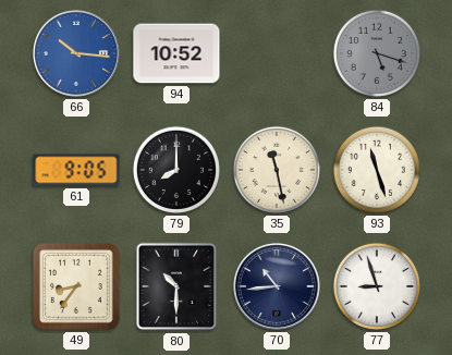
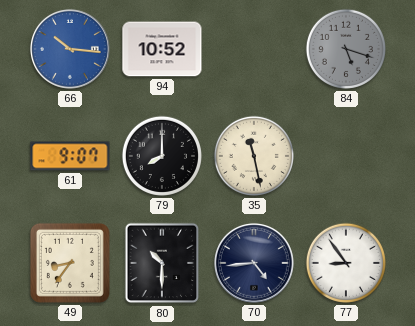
61: 9:05 -> 9:07
93: 11:27 -> none
70: 10:44 -> 4:44
77: 8:57 -> 8:54
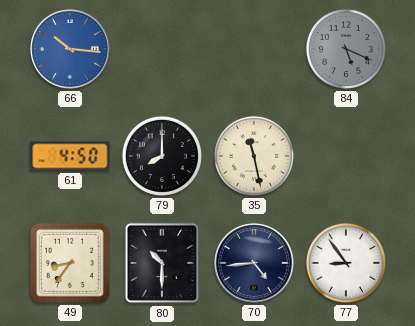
94: 10:52 -> none
84: 5:18 -> 5:19
61: 9:07 -> 4:50
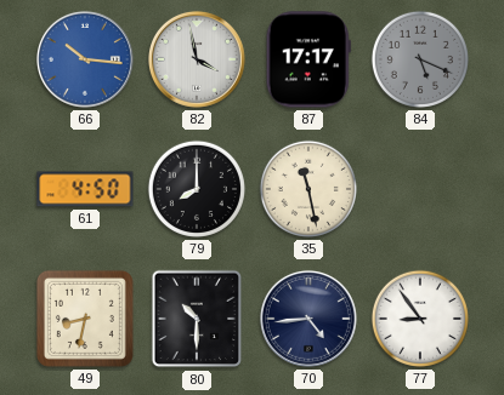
82: none -> 3:58
87: none -> 17:17
49: 8:36 -> 8:32
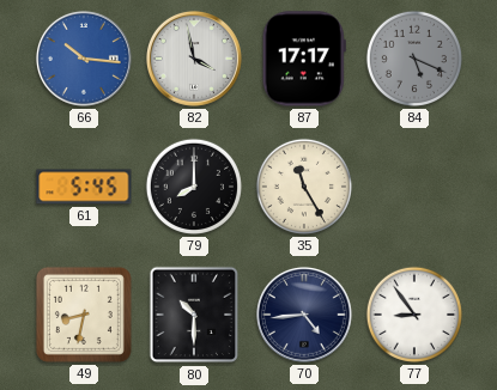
61: 4:50 -> 5:45
35: 11:28 -> 11:25
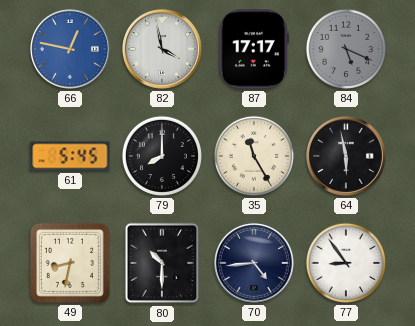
66: 10:16 -> 12:47
64: none -> 5:58
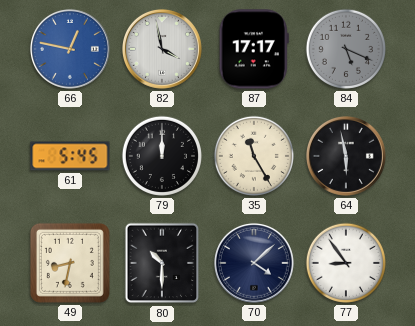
79: 8:00 -> 12:00
70: 4:44 -> 4:08
